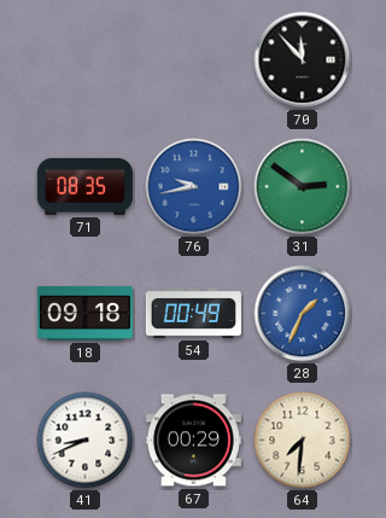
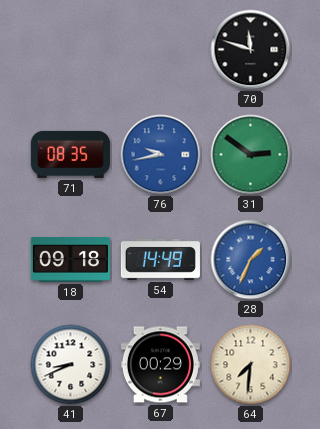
70: 11:53 -> 11:48
54: 00:49 -> 14:49
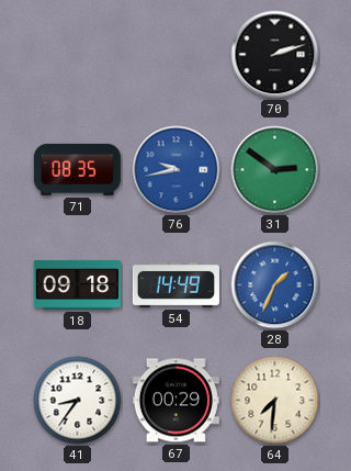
70: 11:48 -> 2:12
41: 8:41 -> 8:36
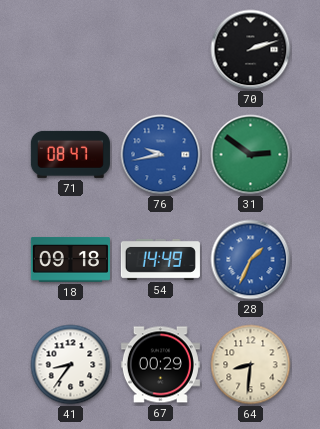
71: 08:35 -> 08:47
64: 7:31 -> 8:31
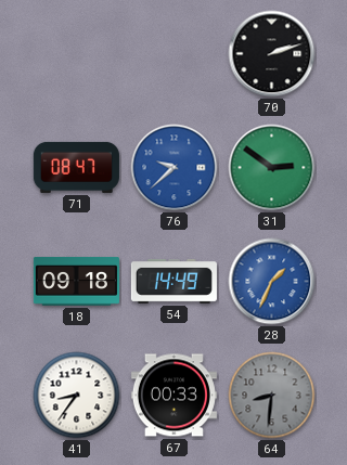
76: 9:43 -> 9:38
67: 00:29 -> 00:33
64 dial: cream -> grey
